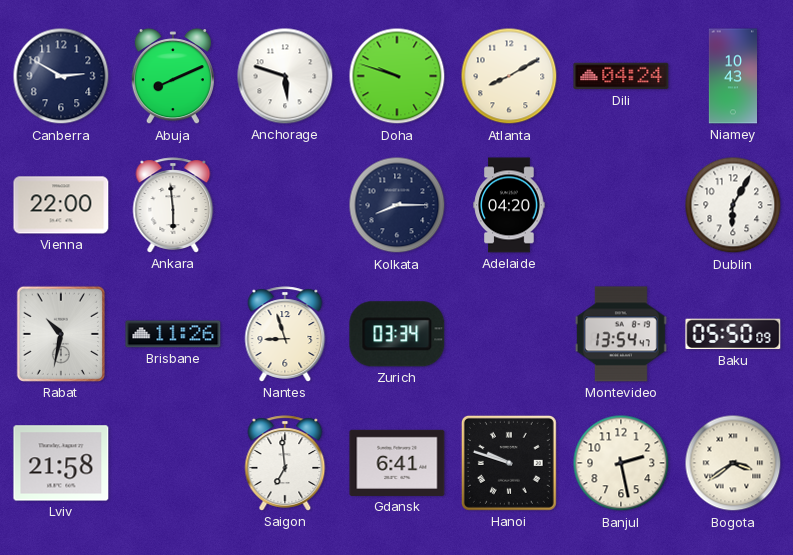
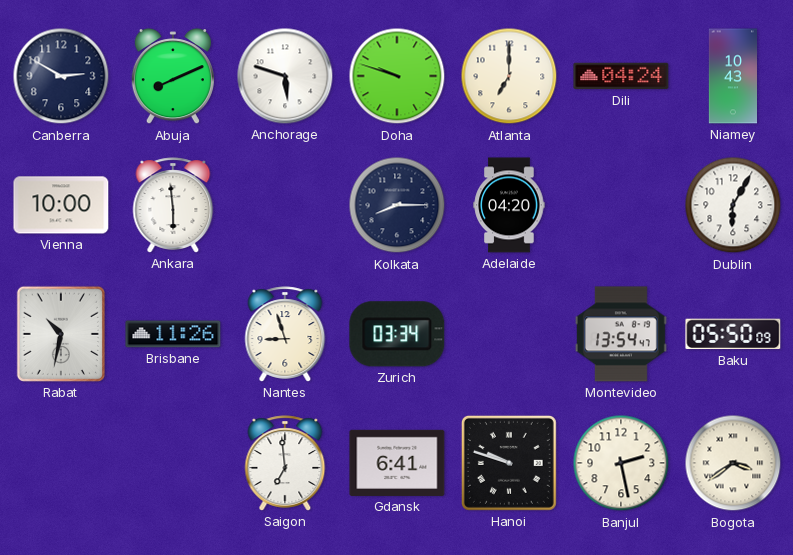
Atlanta: 8:10 -> 7:00
Vienna: 22:00 -> 10:00
Lviv: 21:58 -> none
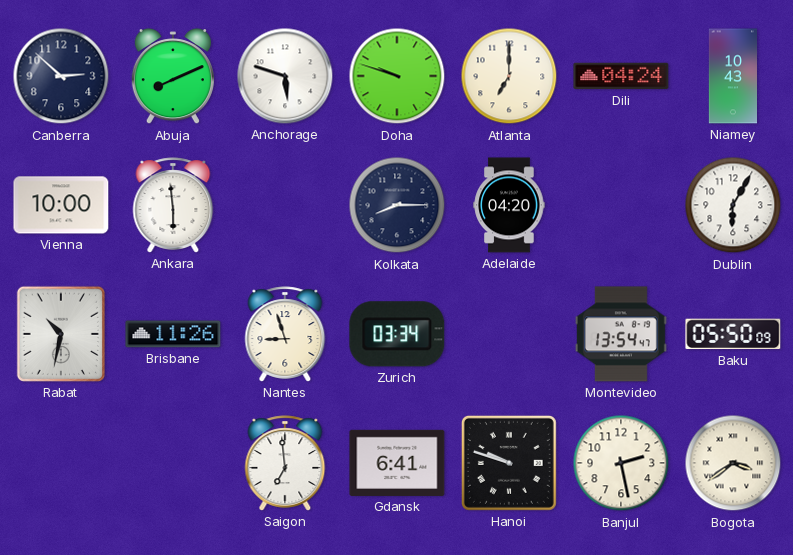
Canberra: 2:50 -> 2:52
